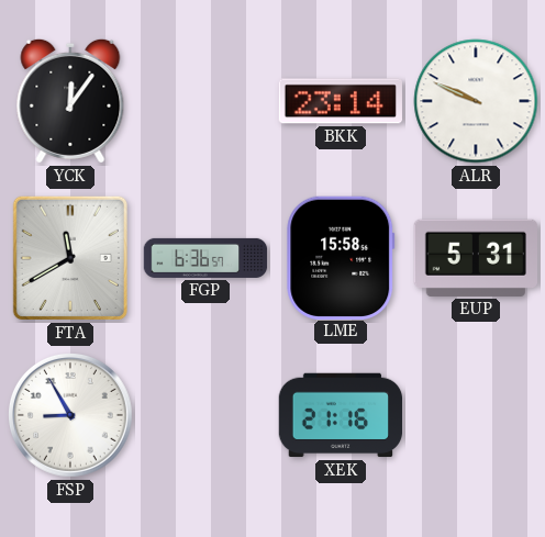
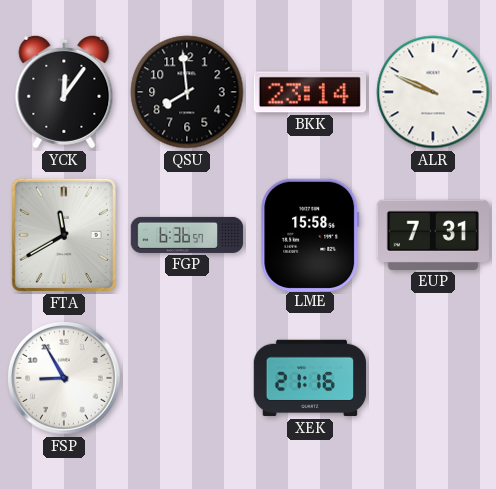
QSU: none -> 7:59
EUP: 5:31 -> 7:31
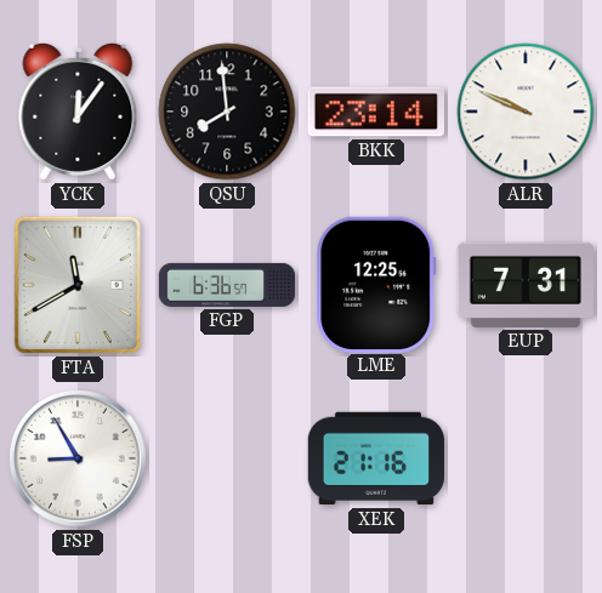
LME: 15:58 -> 12:25
